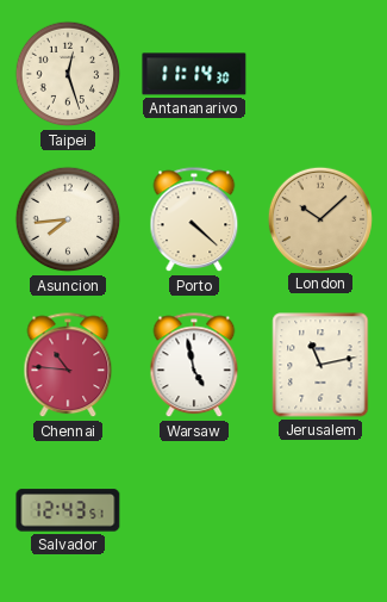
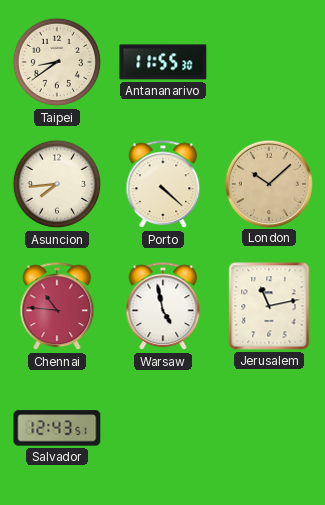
Taipei: 12:27 -> 8:39
Antananarivo: 11:14 -> 11:55
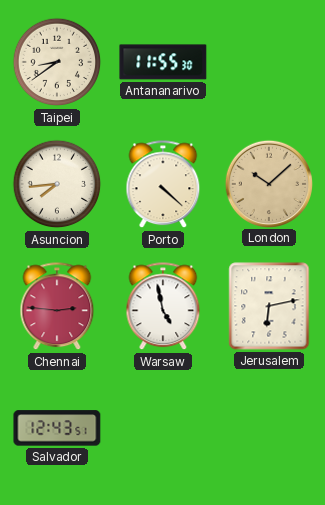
Chennai: 10:46 -> 2:46
Jerusalem: 11:13 -> 6:13
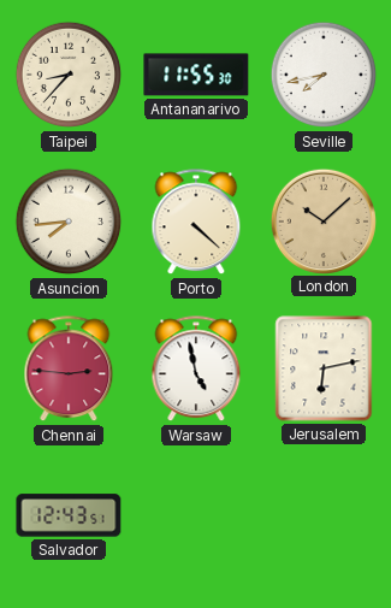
Taipei: 8:39 -> 8:37
Seville: none -> 7:43
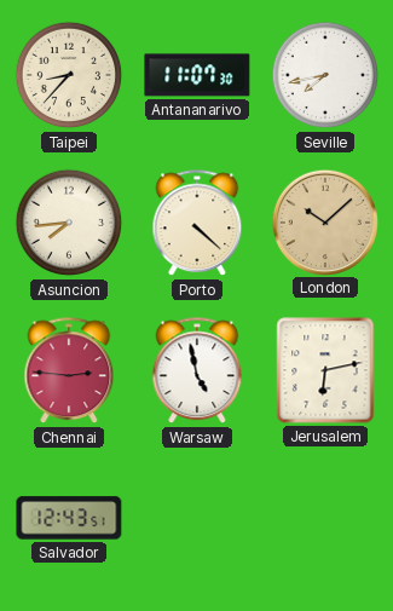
Antananarivo: 11:55 -> 11:07
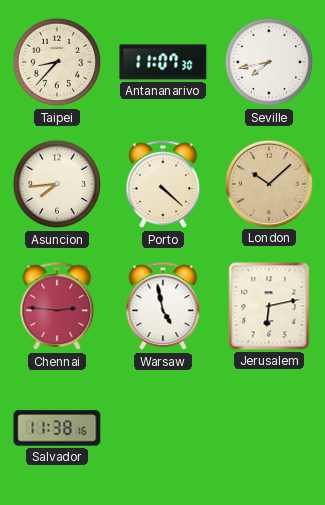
Salvador: 12:43 -> 11:38
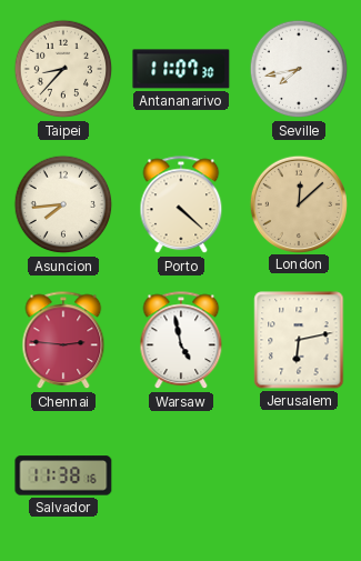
London: 10:08 -> 12:08
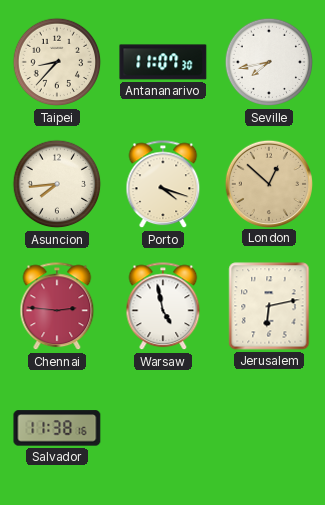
Porto: 4:22 -> 4:18
London: 12:08 -> 12:52
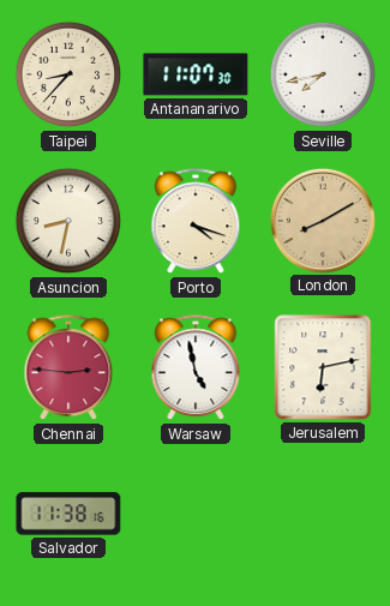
Asuncion: 7:44 -> 8:32
London: 12:52 -> 8:10
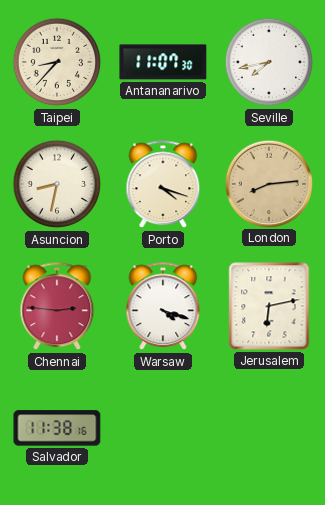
London: 8:10 -> 8:14
Warsaw: 4:58 -> 4:18
